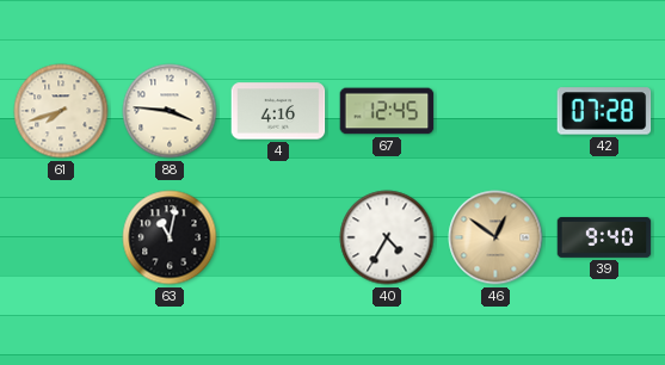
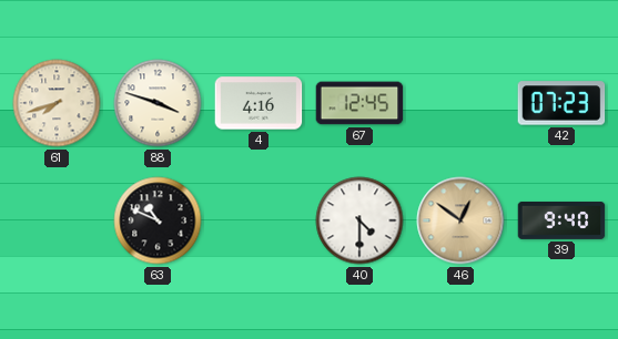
88: 3:46 -> 3:48
42: 07:28 -> 07:23
63: 11:02 -> 10:49
40: 4:35 -> 4:30
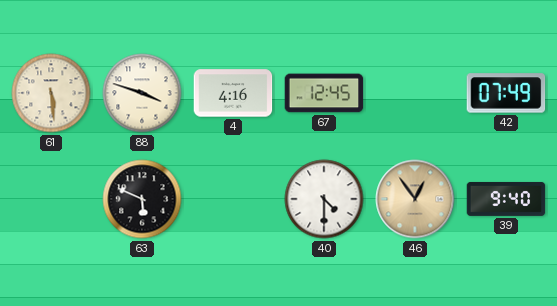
61: 7:42 -> 5:29
42: 07:23 -> 07:49
63: 10:49 -> 5:49
46: 12:51 -> 12:54
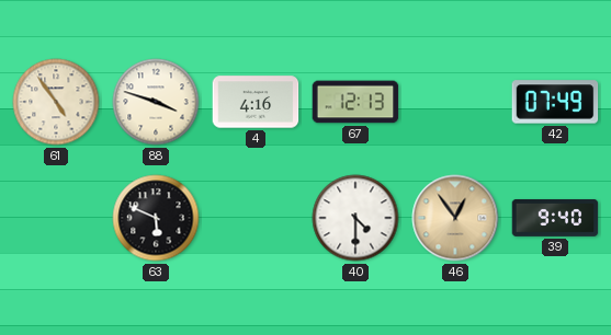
61: 5:29 -> 4:54
67: 12:45 -> 12:13
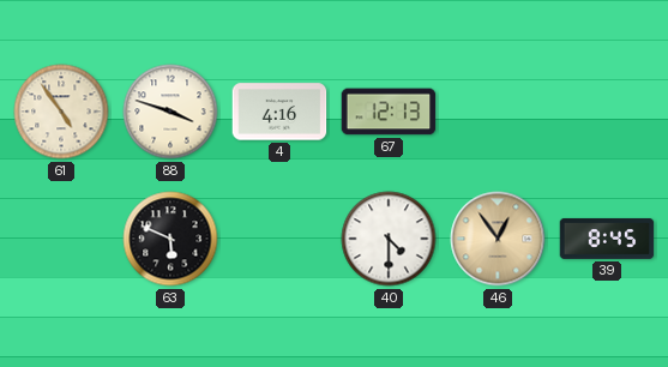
42: 07:49 -> none
39: 9:40 -> 8:45
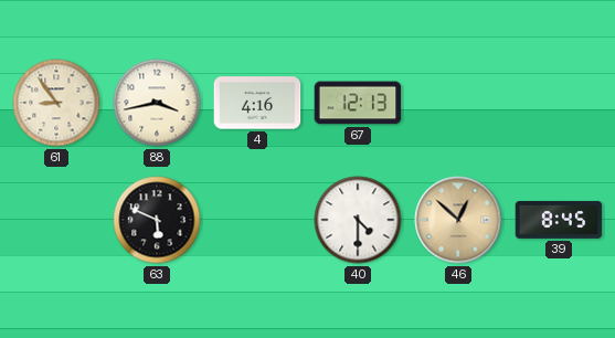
61: 4:54 -> 8:54
88: 3:48 -> 3:43
46: 12:54 -> 12:52
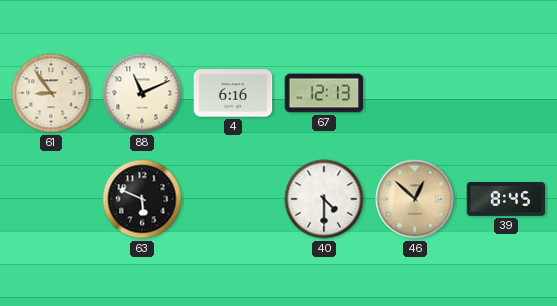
88: 3:43 -> 11:11
4: 4:16 -> 6:16
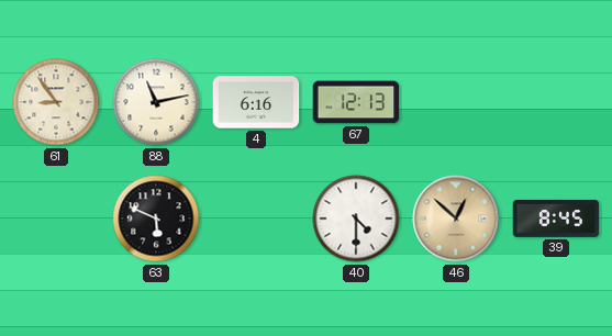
88: 11:11 -> 11:13
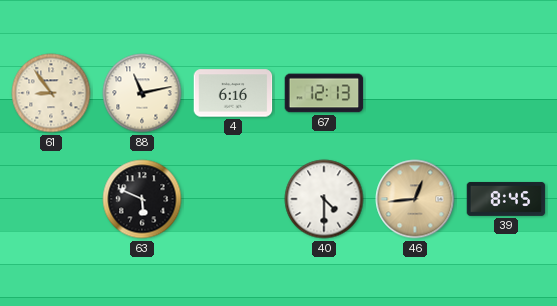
46: 12:52 -> 12:44
